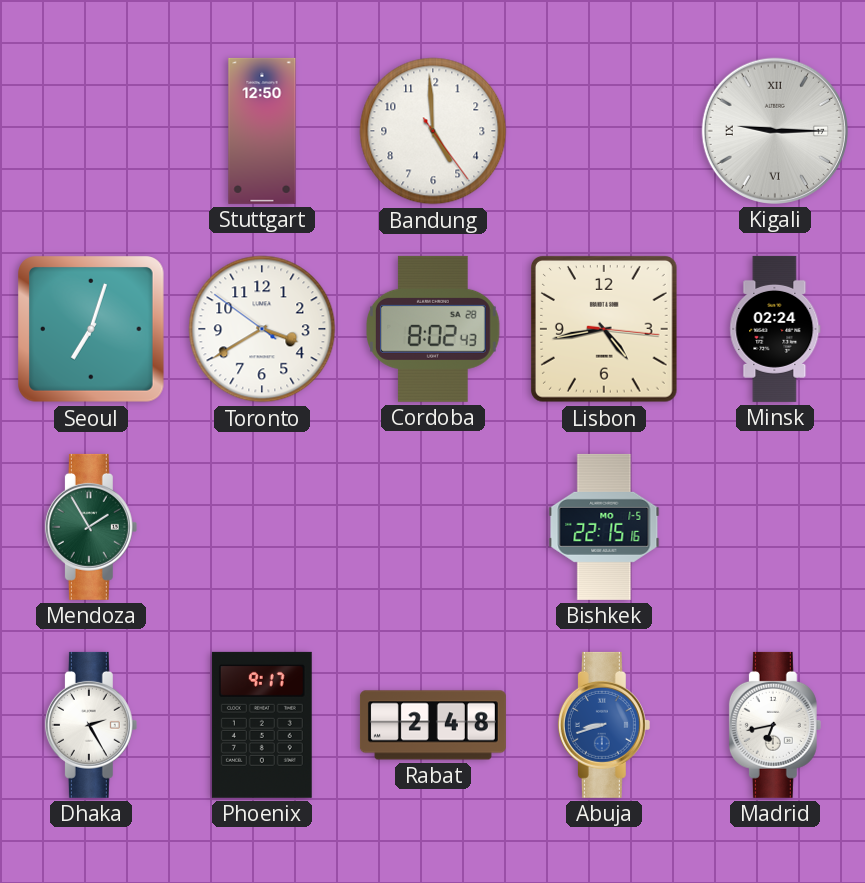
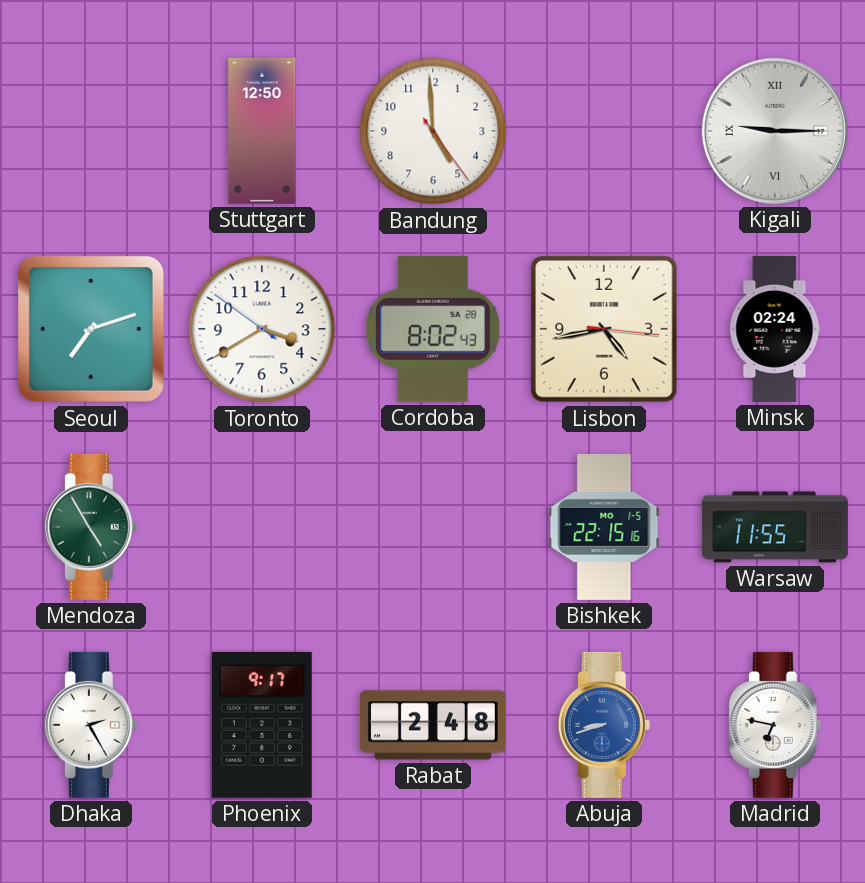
Seoul: 7:03 -> 7:12
Mendoza: 1:55 -> 4:55
Warsaw: none -> 11:55
Madrid: 6:43 -> 6:47
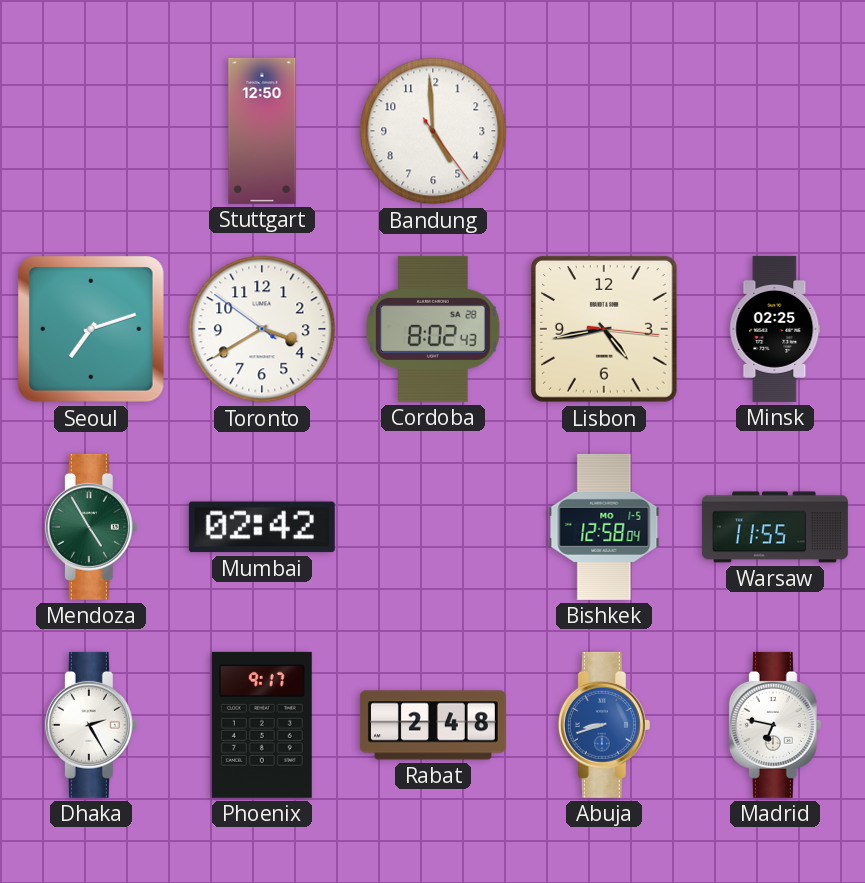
Kigali: 9:15 -> none
Minsk: 02:24 -> 02:25
Mumbai: none -> 02:42
Bishkek: 22:15 -> 12:58
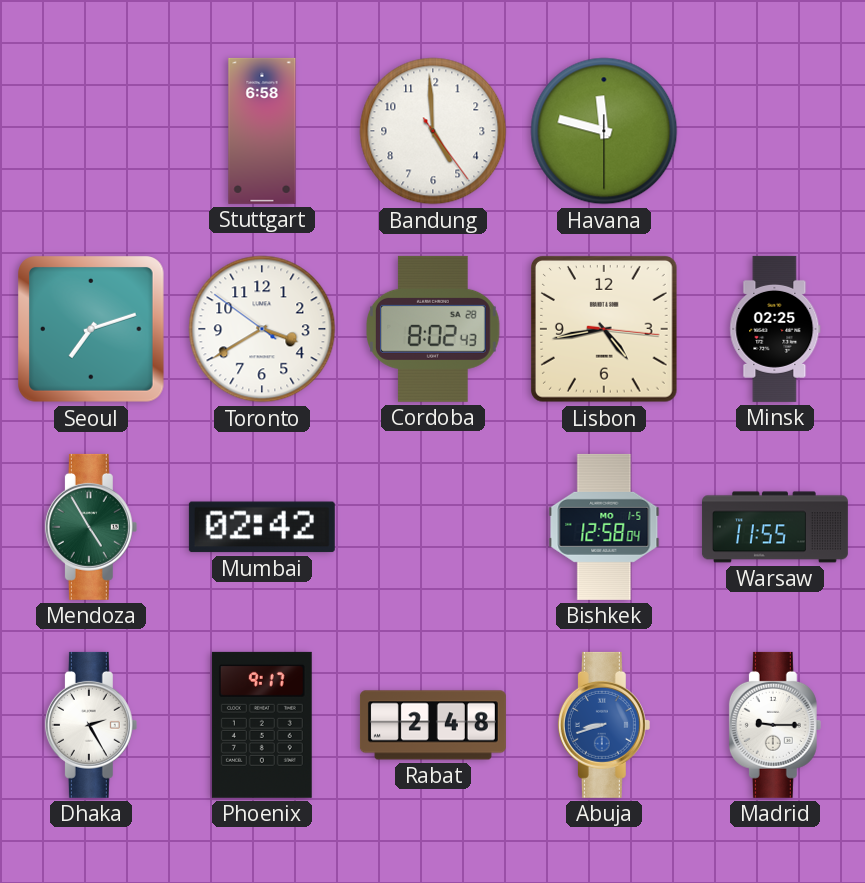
Stuttgart: 12:50 -> 6:58
Havana: none -> 11:47
Madrid: 6:47 -> 9:15
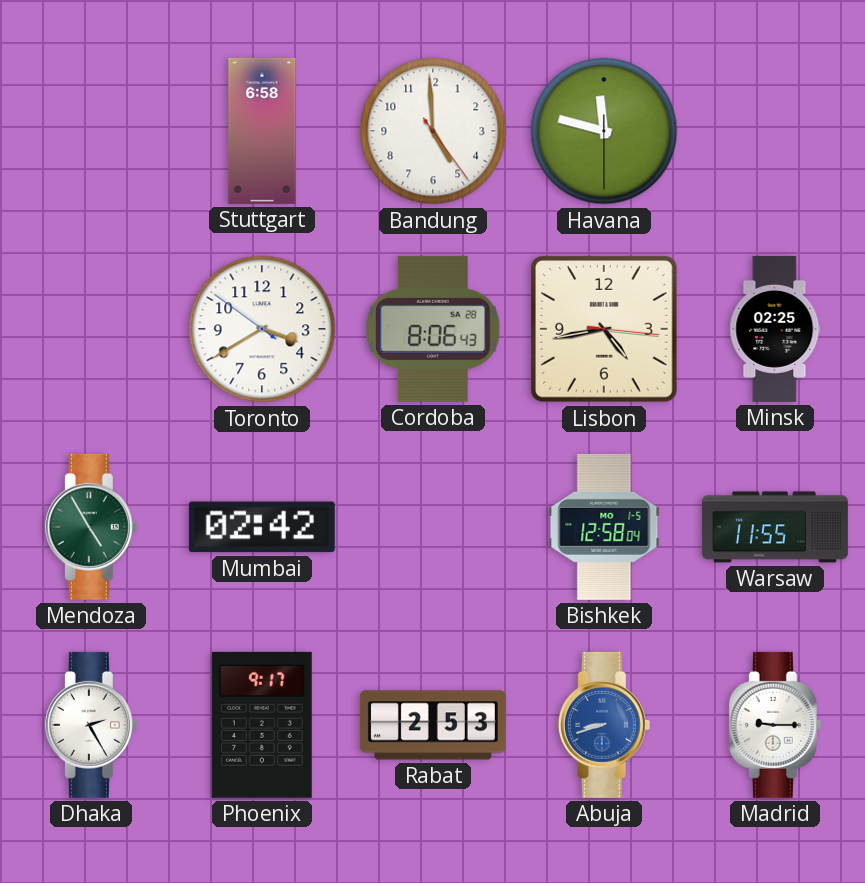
Seoul: 7:12 -> none
Cordoba: 8:02 -> 8:06
Rabat: 2:48 -> 2:53
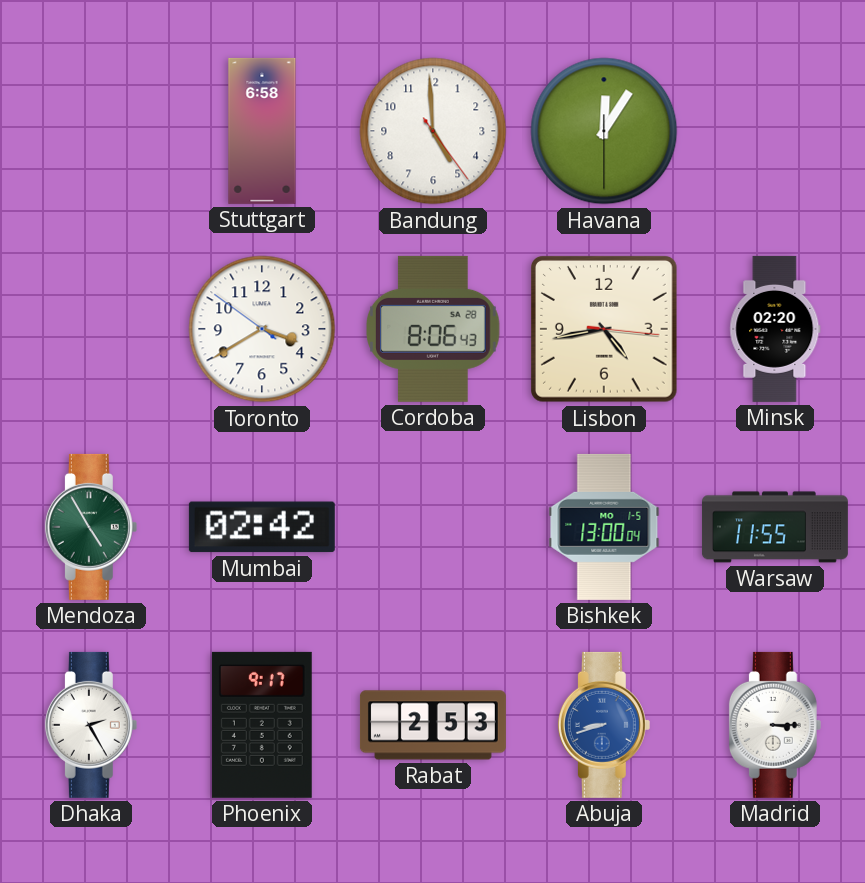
Havana: 11:47 -> 12:05
Minsk: 02:25 -> 02:20
Bishkek: 12:58 -> 13:00
Madrid: 9:15 -> 3:15
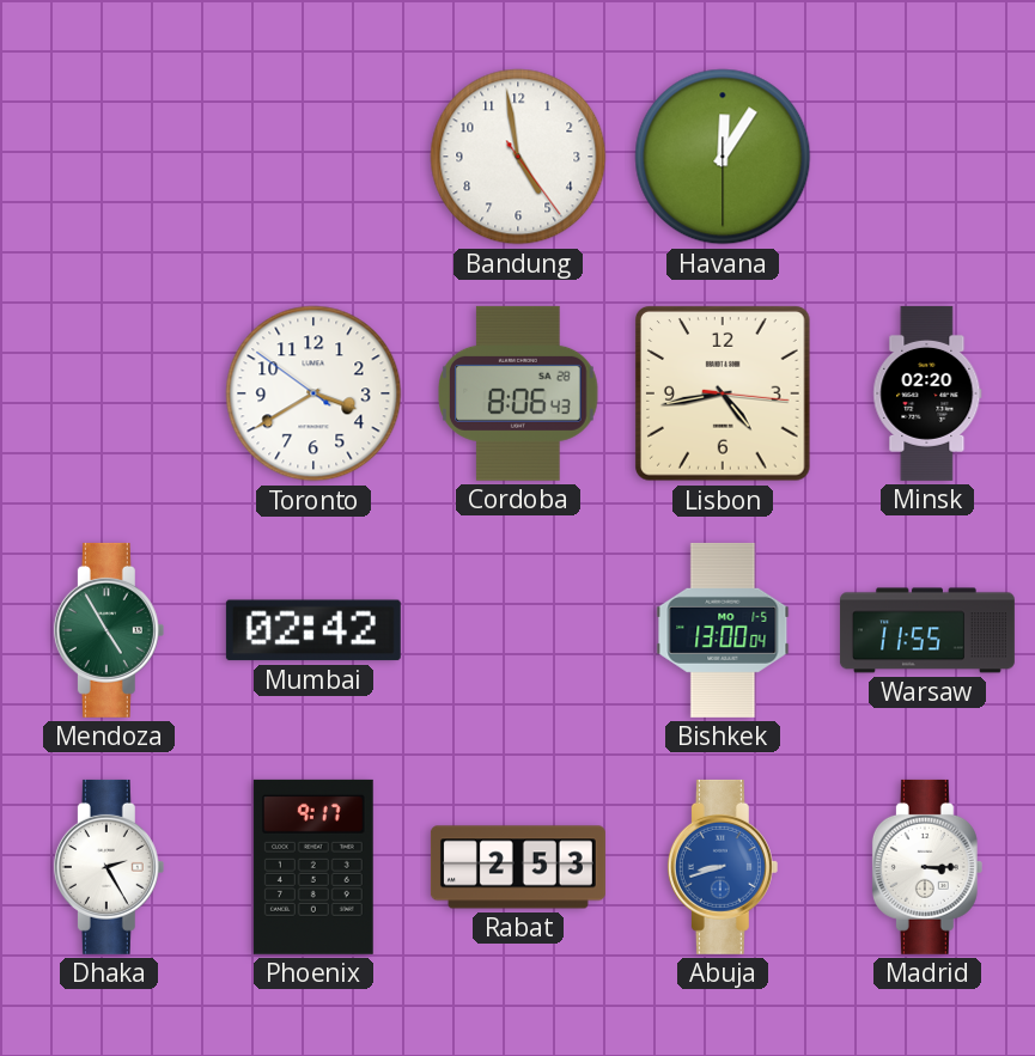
Stuttgart: 6:58 -> none
Bandung: 4:59 -> 4:58
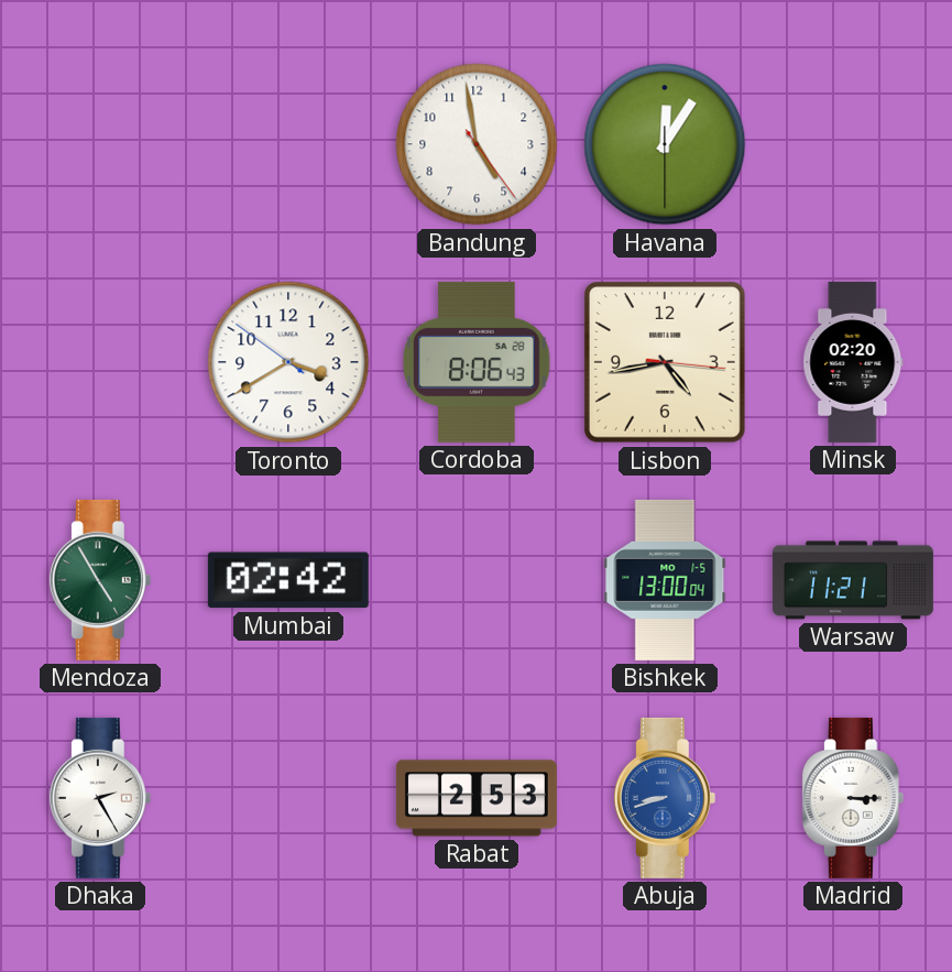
Warsaw: 11:55 -> 11:21
Phoenix: 9:17 -> none
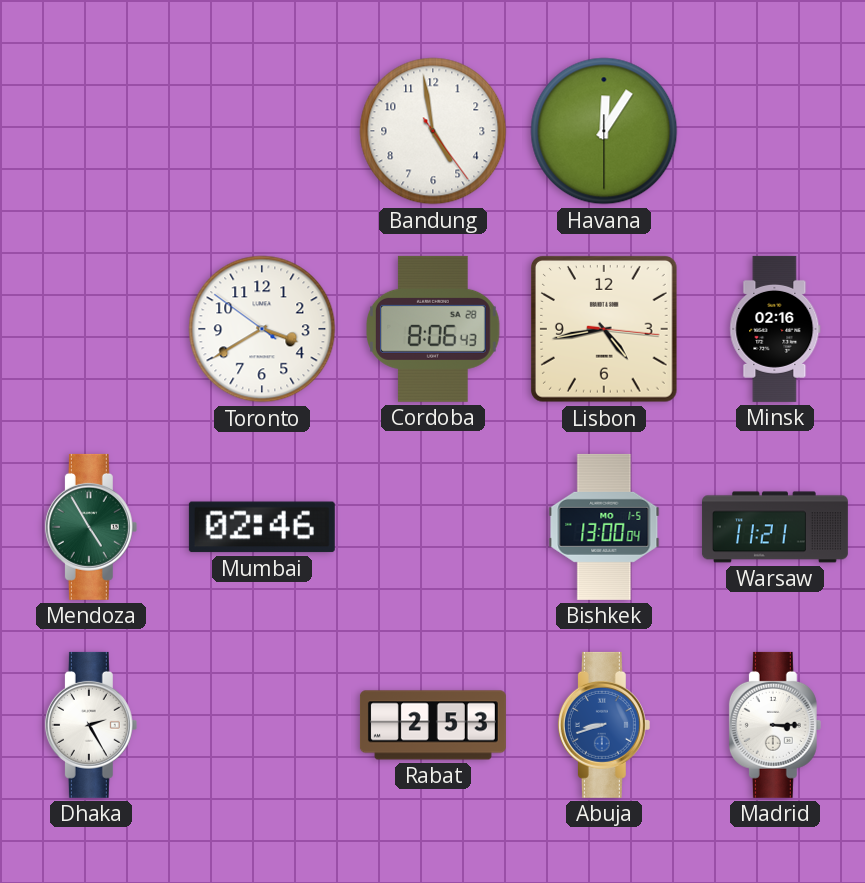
Minsk: 02:20 -> 02:16
Mumbai: 02:42 -> 02:46
